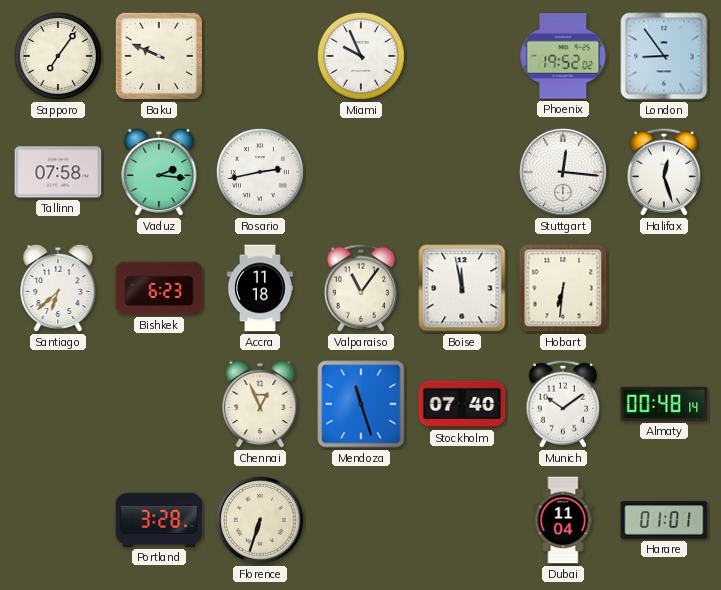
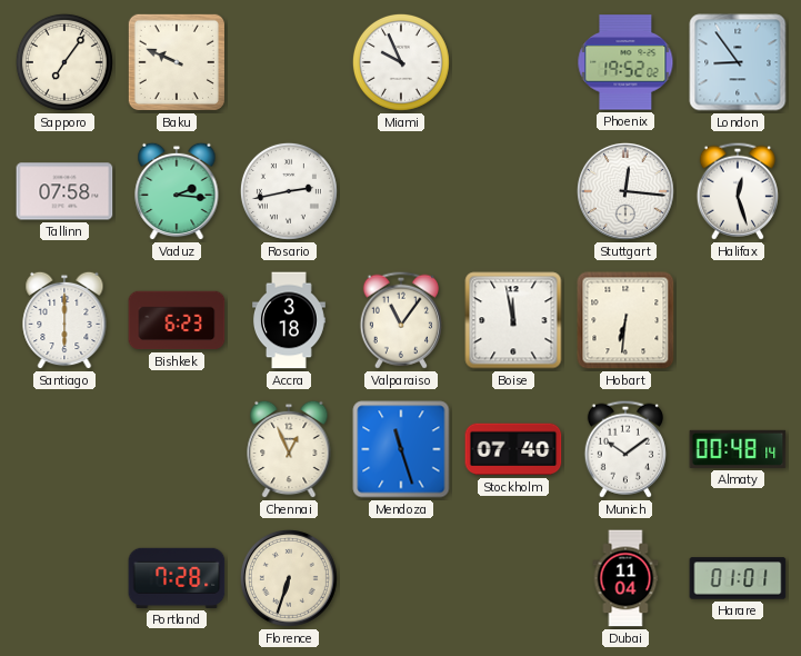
Santiago: 6:38 -> 6:00
Accra: 11:18 -> 3:18
Portland: 3:28 -> 7:28
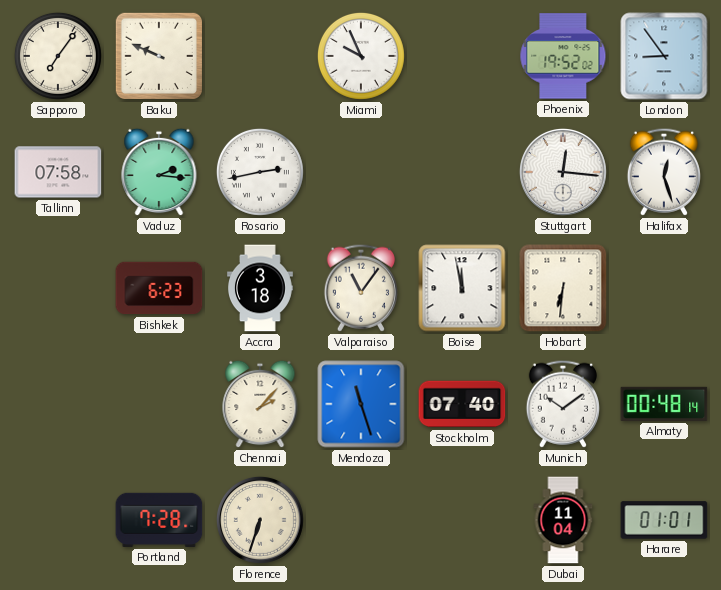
Santiago: 6:00 -> none
Chennai: 12:56 -> 2:07
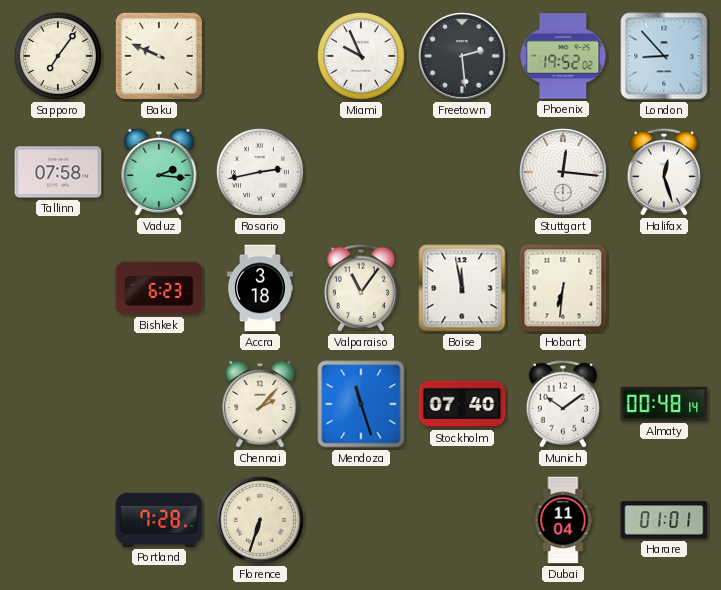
Freetown: none -> 2:29
London: 8:54 -> 8:53
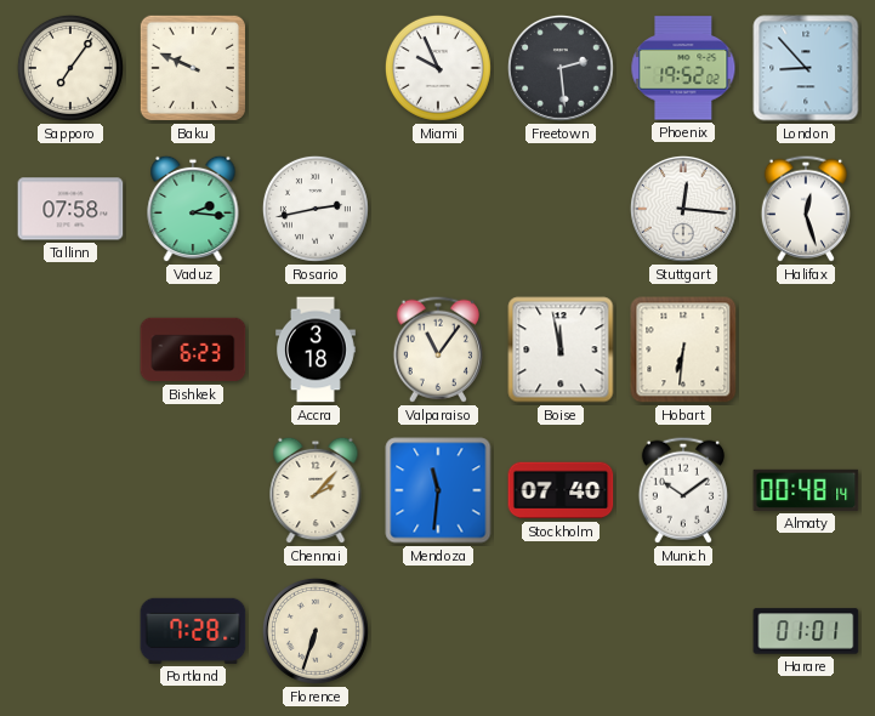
Mendoza: 11:27 -> 11:31
Dubai: 11:04 -> none
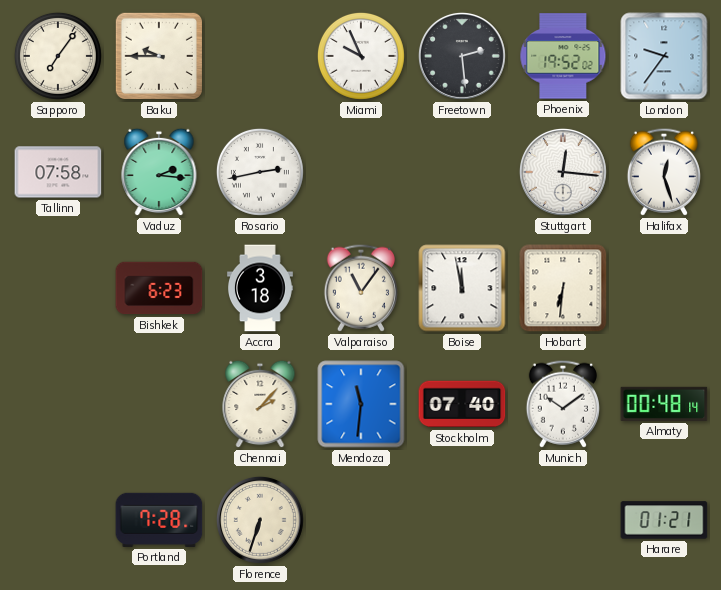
Baku: 9:49 -> 9:45
London: 8:53 -> 9:36
Harare: 01:01 -> 01:21
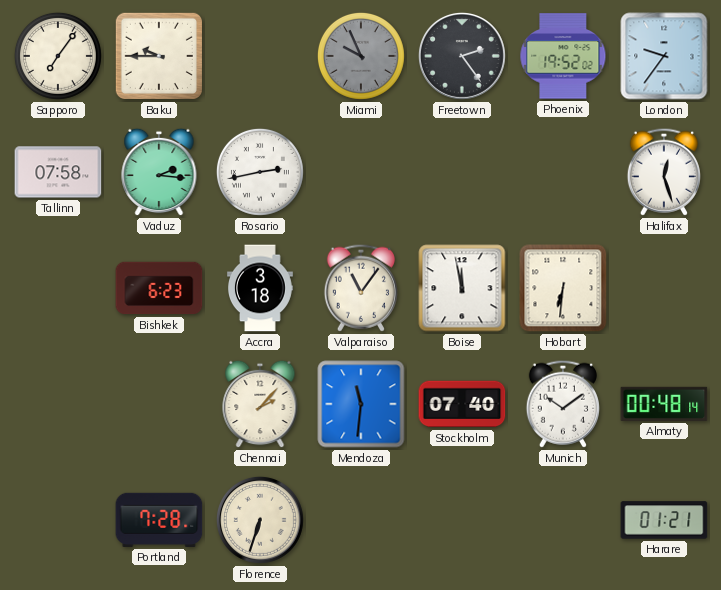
Miami dial: white -> grey
Freetown: 2:29 -> 2:24
Stuttgart: 12:16 -> none
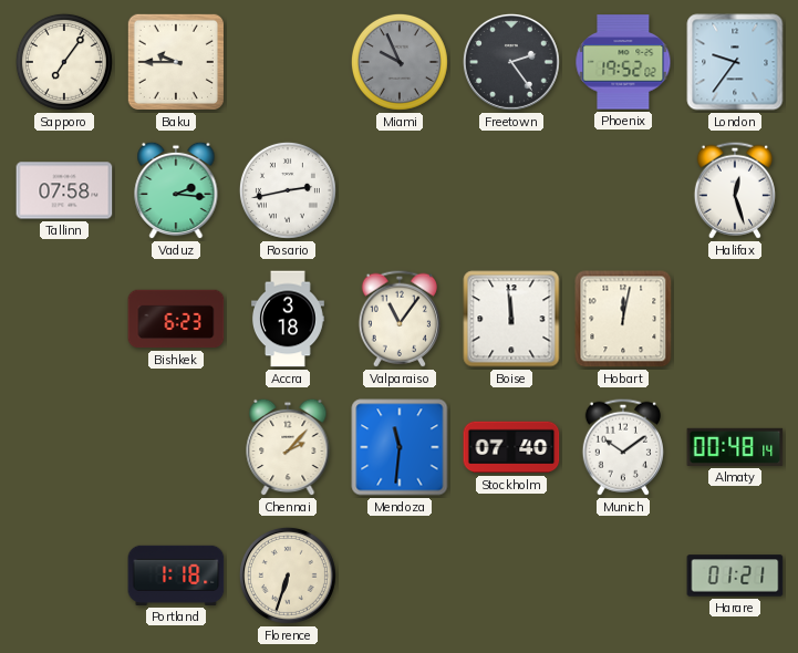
Boise: 11:58 -> 11:59
Hobart: 6:31 -> 12:02
Portland: 7:28 -> 1:18
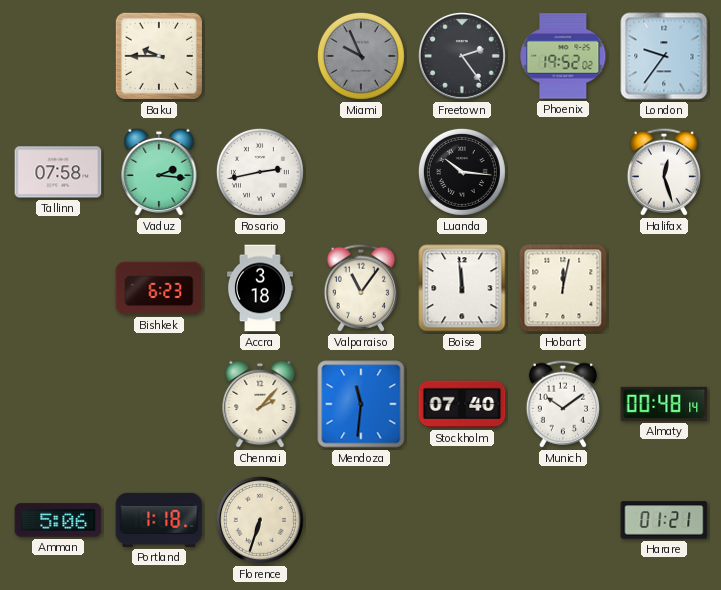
Sapporo: 7:06 -> none
Luanda: none -> 10:16
Amman: none -> 5:06
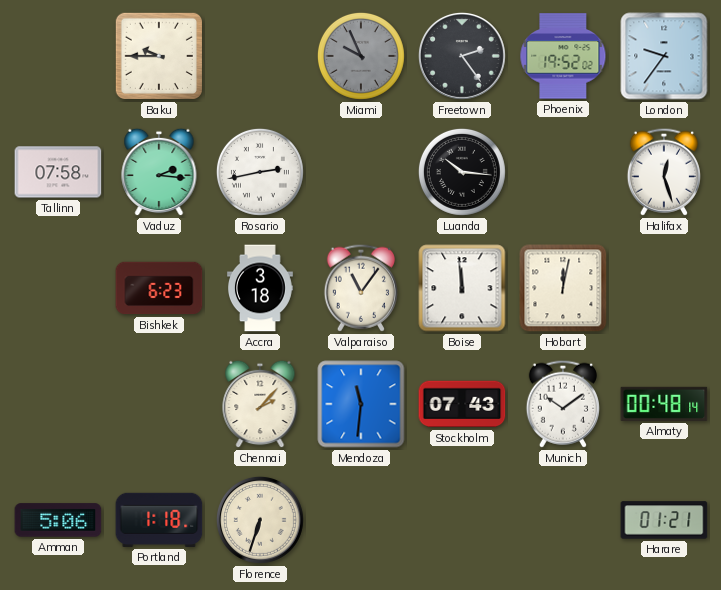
Stockholm: 07:40 -> 07:43
